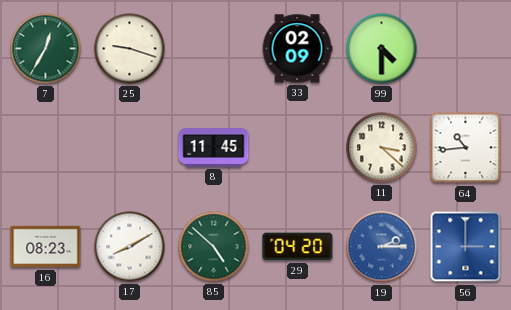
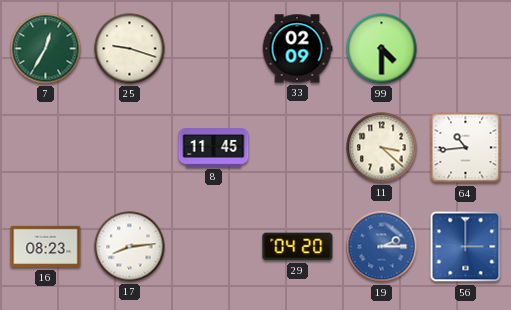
17: 8:10 -> 8:14
85: 4:52 -> none
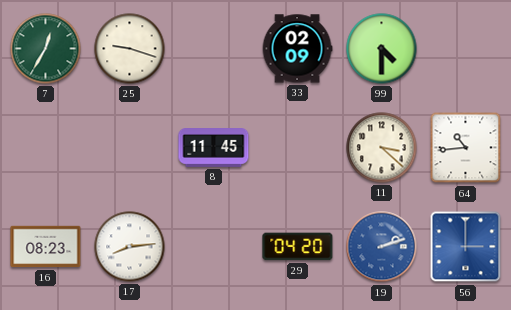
19: 2:15 -> 2:12
